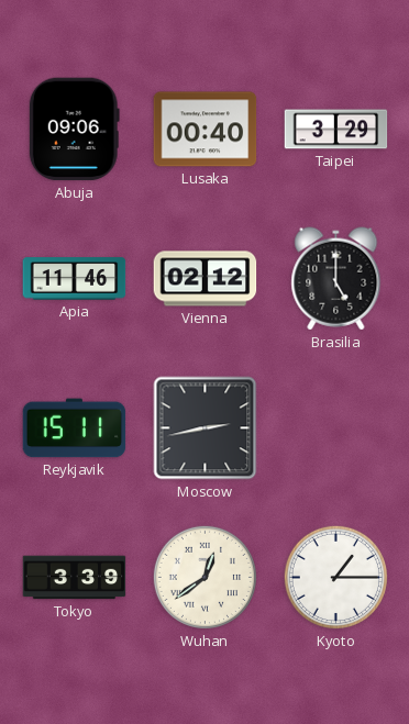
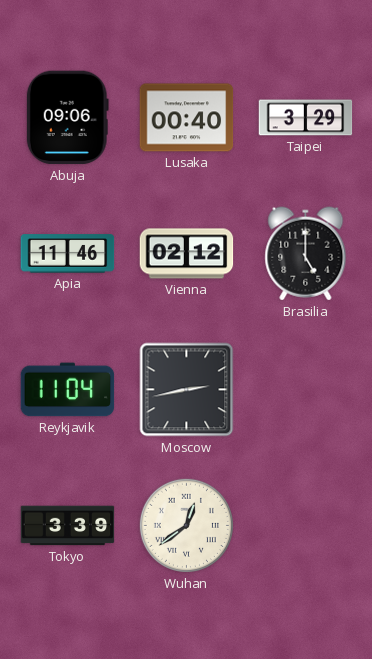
Reykjavik: 15:11 -> 11:04
Kyoto: 1:15 -> none
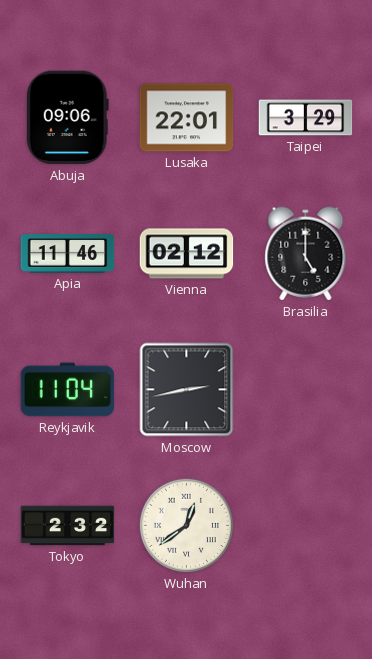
Lusaka: 00:40 -> 22:01
Tokyo: 3:39 -> 2:32
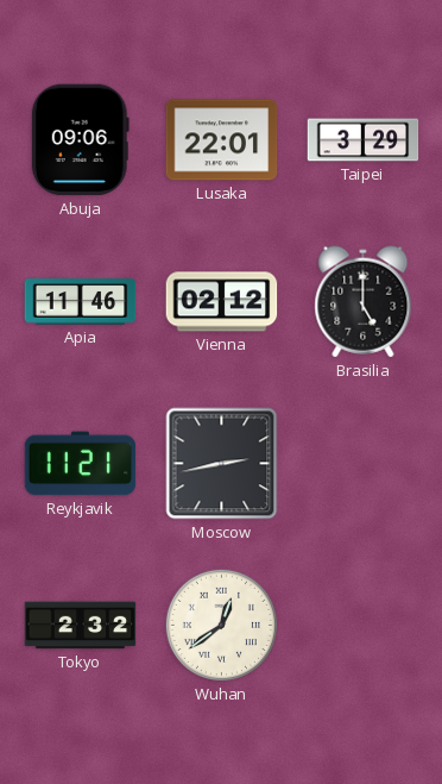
Reykjavik: 11:04 -> 11:21
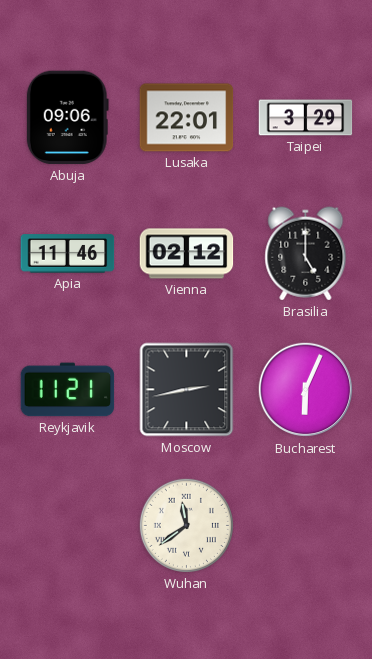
Bucharest: none -> 6:04
Tokyo: 2:32 -> none
Wuhan: 12:39 -> 11:39
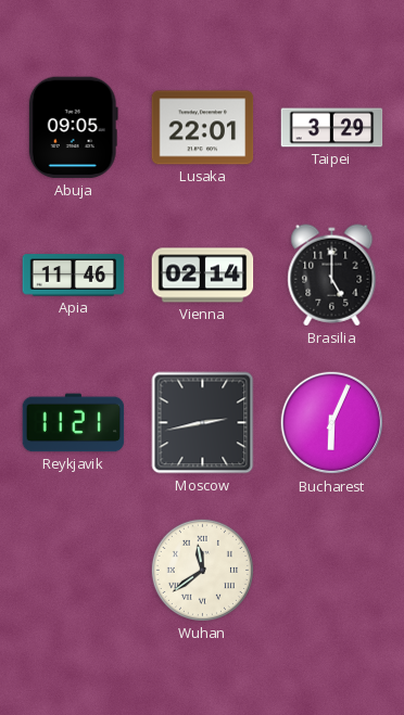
Abuja: 09:06 -> 09:05
Vienna: 02:12 -> 02:14
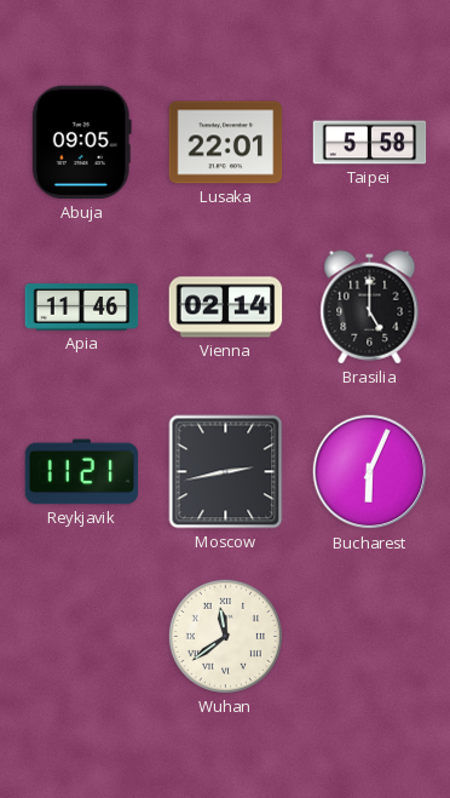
Taipei: 3:29 -> 5:58
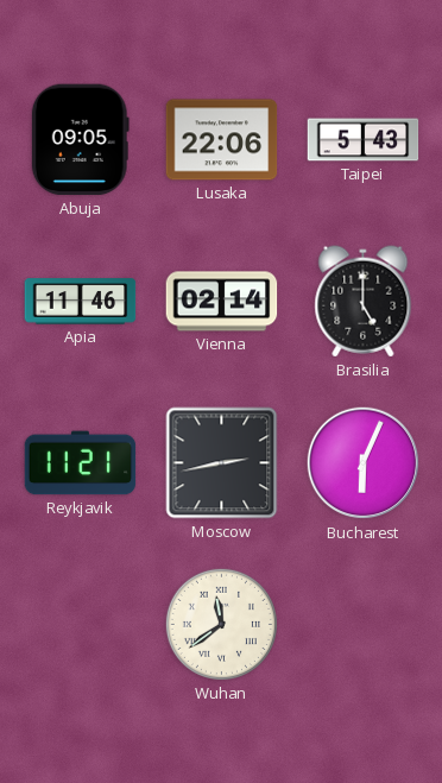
Lusaka: 22:01 -> 22:06
Taipei: 5:58 -> 5:43
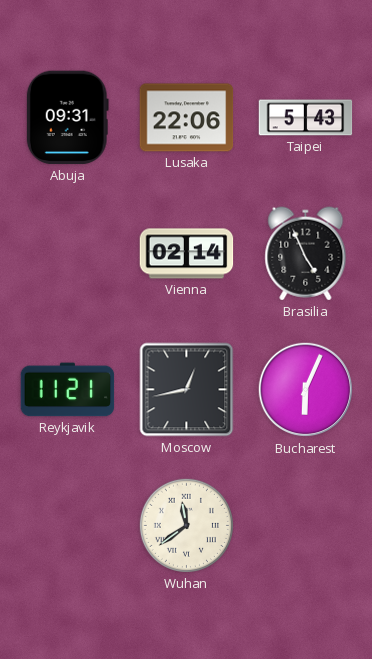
Abuja: 09:05 -> 09:31
Apia: 11:46 -> none
Brasilia: 5:00 -> 4:56
Moscow: 2:43 -> 12:43
